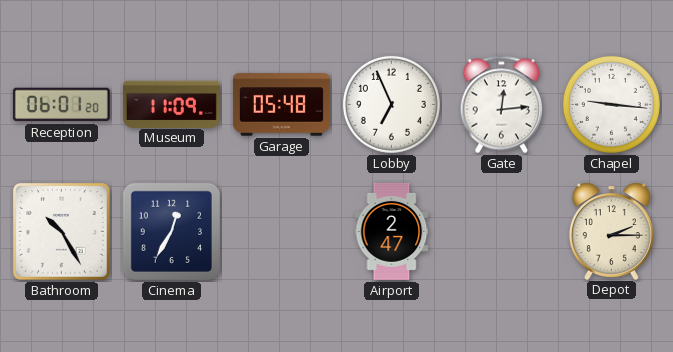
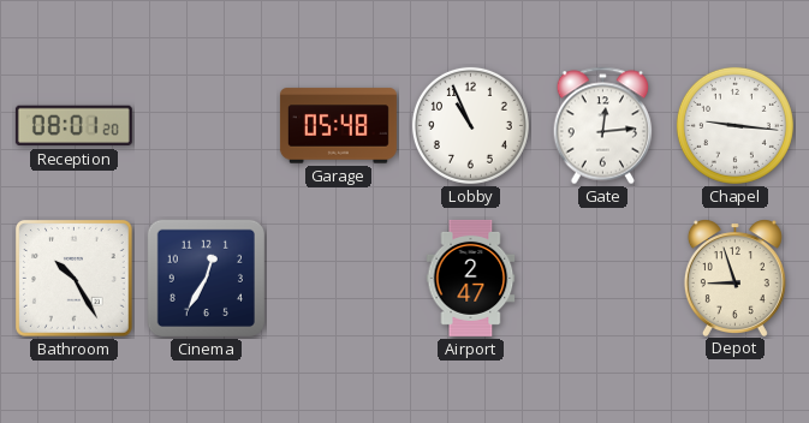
Reception: 06:01 -> 08:01
Museum: 11:09 -> none
Lobby: 6:56 -> 10:56
Depot: 2:15 -> 8:57
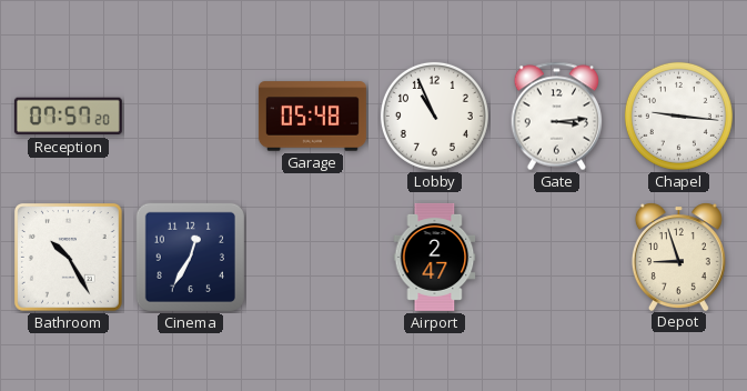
Reception: 08:01 -> 07:57
Gate: 12:14 -> 3:14
